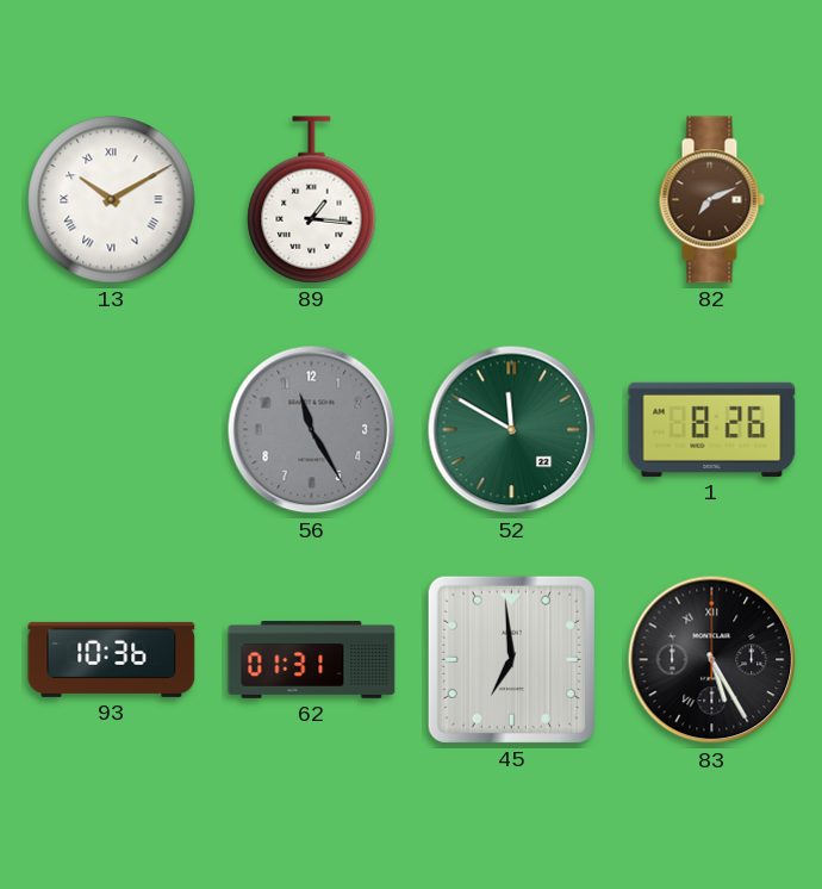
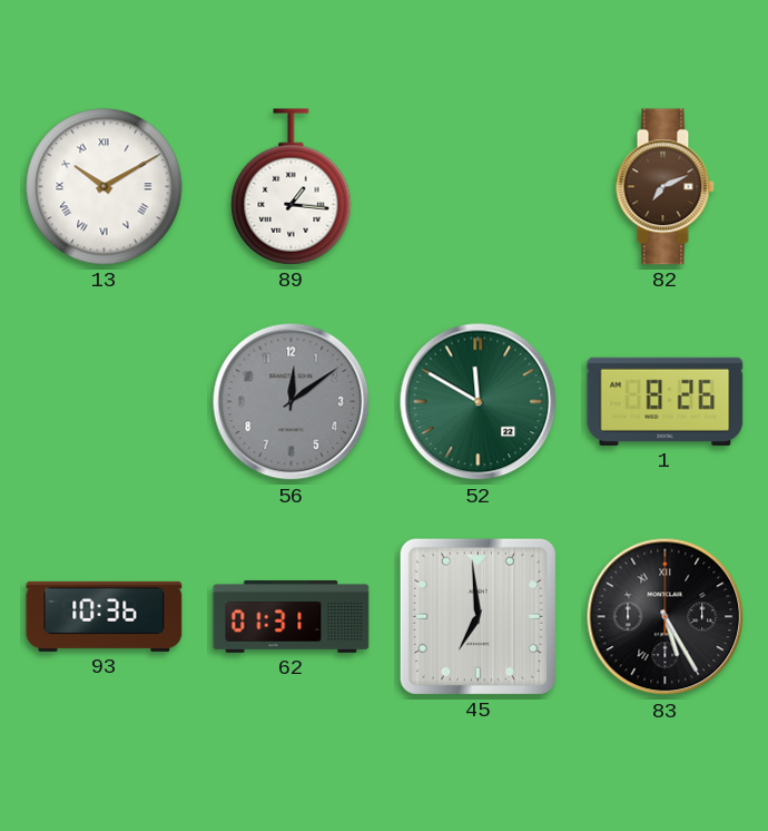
56: 11:25 -> 12:09
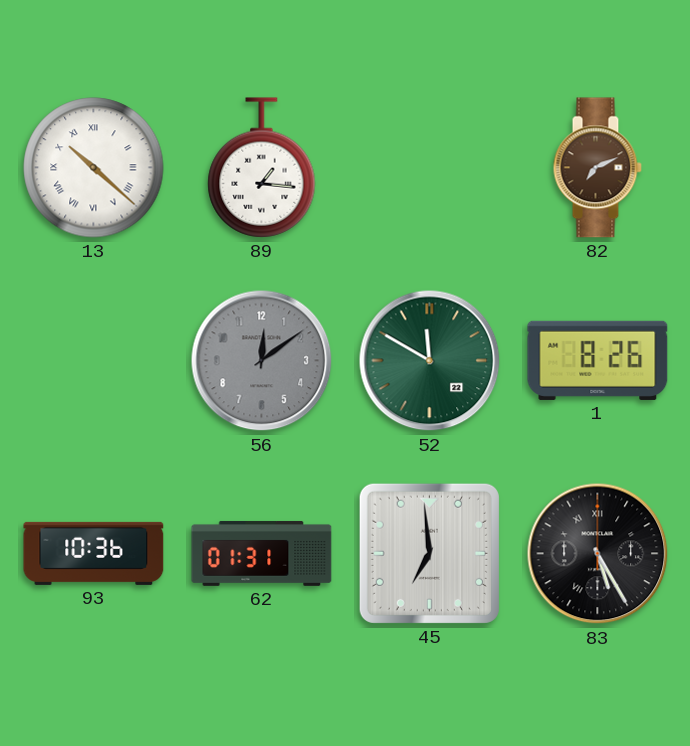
13: 10:10 -> 10:22
